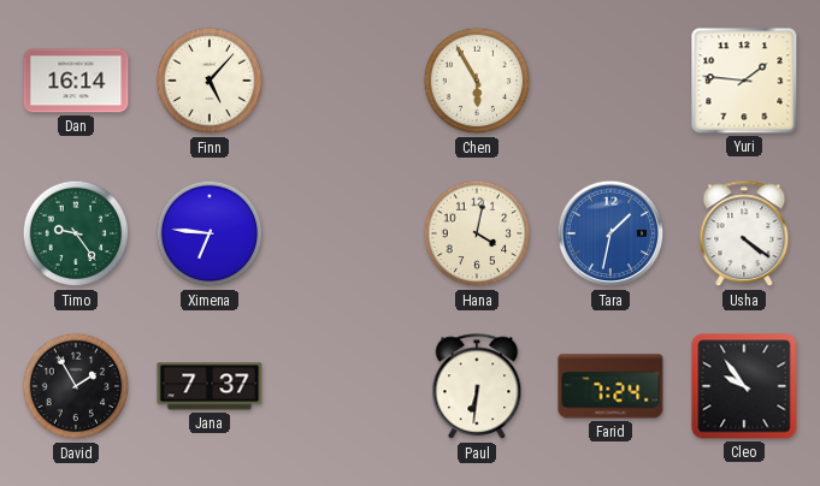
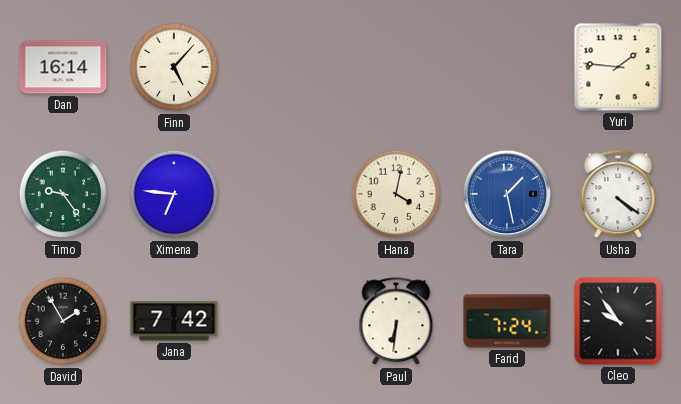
Chen: 5:55 -> none
Tara: 1:32 -> 1:28
Jana: 7:37 -> 7:42
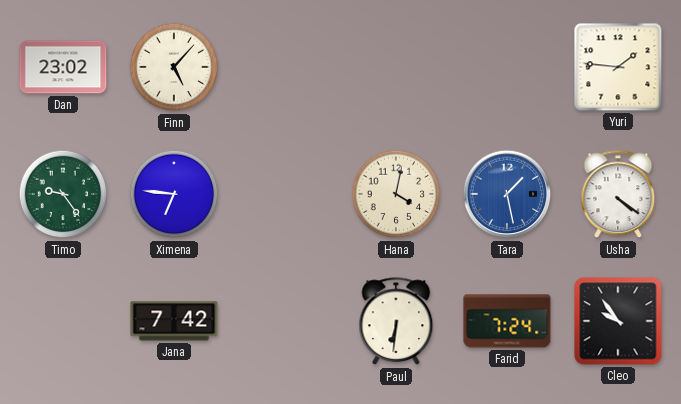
Dan: 16:14 -> 23:02
David: 1:55 -> none
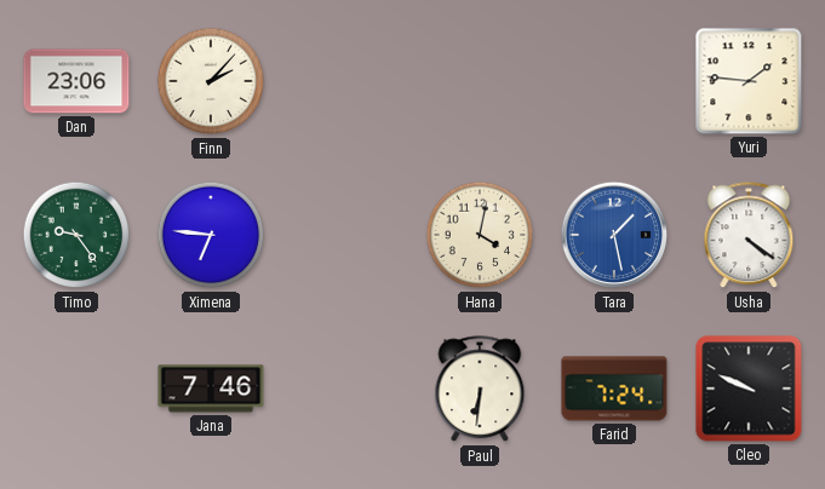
Dan: 23:02 -> 23:06
Finn: 5:07 -> 2:07
Jana: 7:42 -> 7:46
Cleo: 9:54 -> 9:49
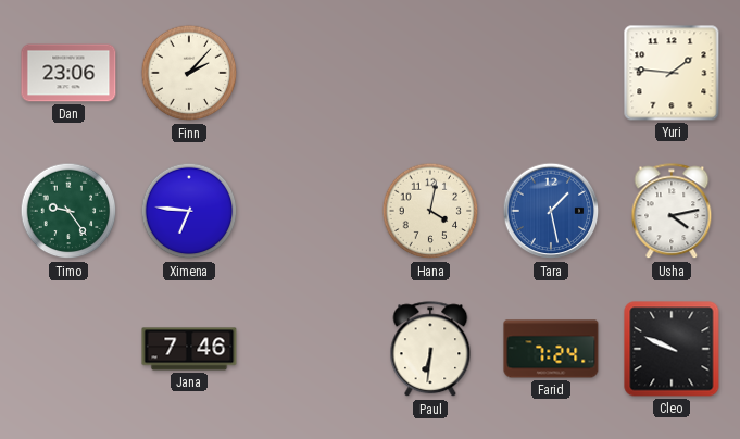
Usha: 4:21 -> 4:13
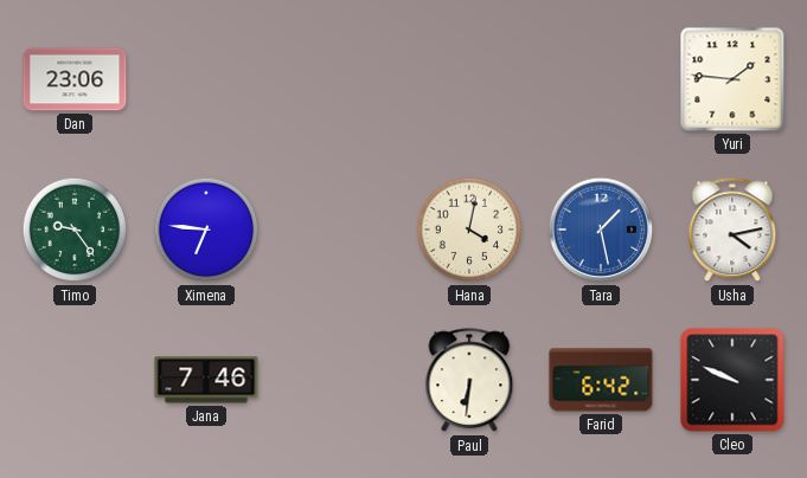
Finn: 2:07 -> none
Farid: 7:24 -> 6:42
